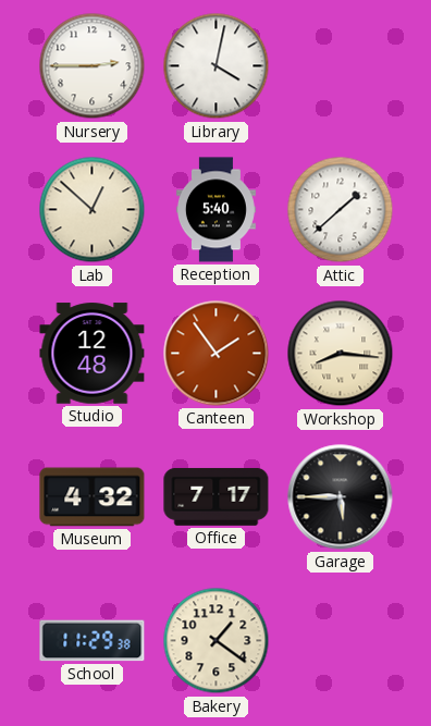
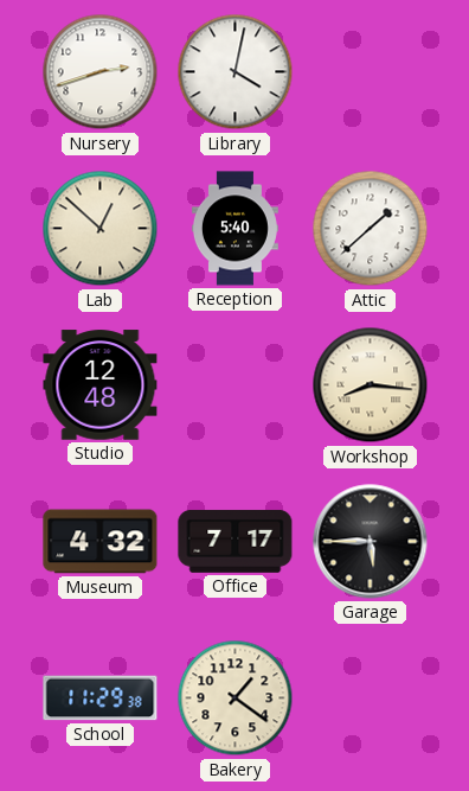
Nursery: 2:45 -> 2:42
Canteen: 1:54 -> none
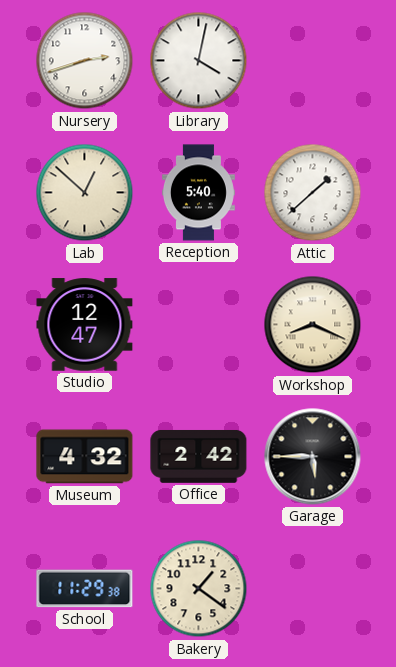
Studio: 12:48 -> 12:47
Workshop: 8:16 -> 8:19
Office: 7:17 -> 2:42
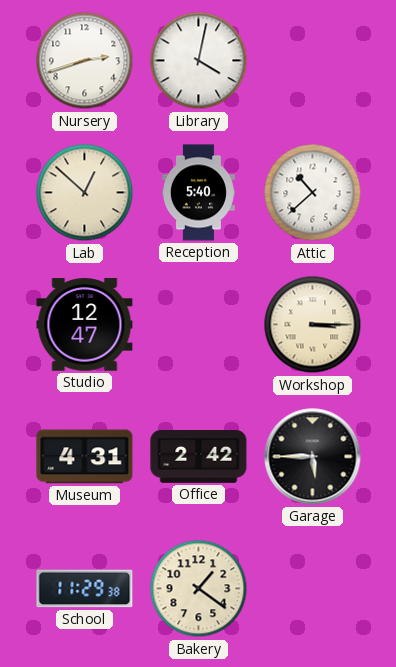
Attic: 1:38 -> 10:38
Workshop: 8:19 -> 3:15
Museum: 4:32 -> 4:31
